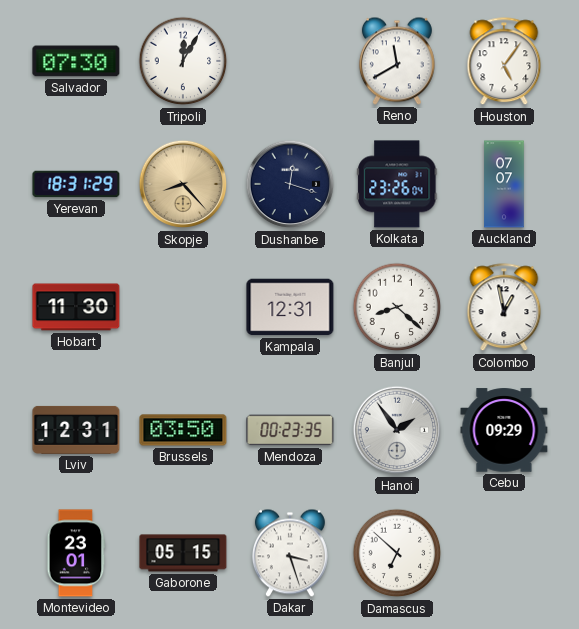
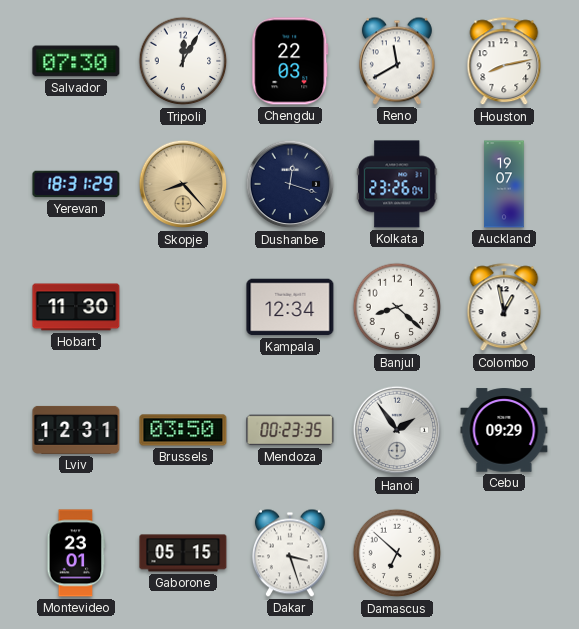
Chengdu: none -> 22:03
Houston: 5:06 -> 8:13
Auckland: 07:07 -> 19:07
Kampala: 12:31 -> 12:34
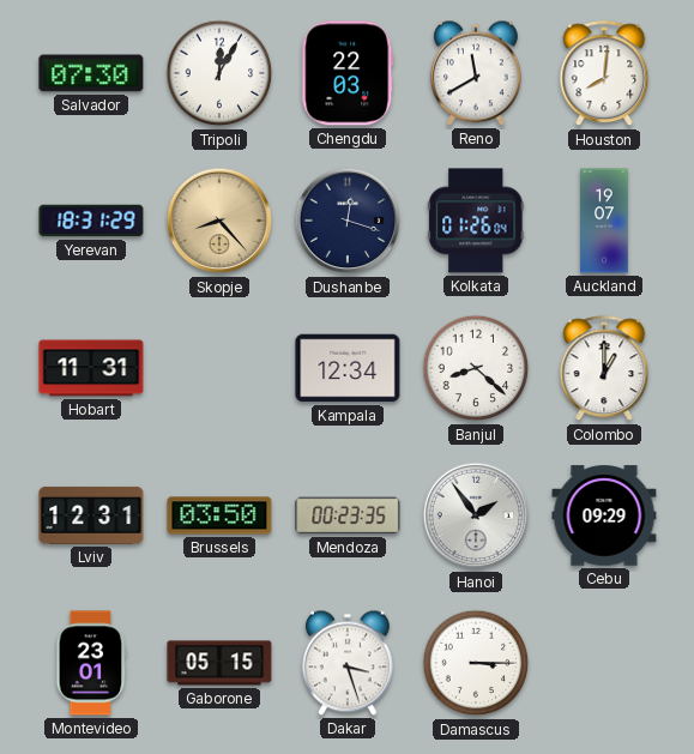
Houston: 8:13 -> 8:01
Kolkata: 23:26 -> 01:26
Hobart: 11:30 -> 11:31
Colombo: 12:58 -> 1:00
Damascus: 6:52 -> 3:15
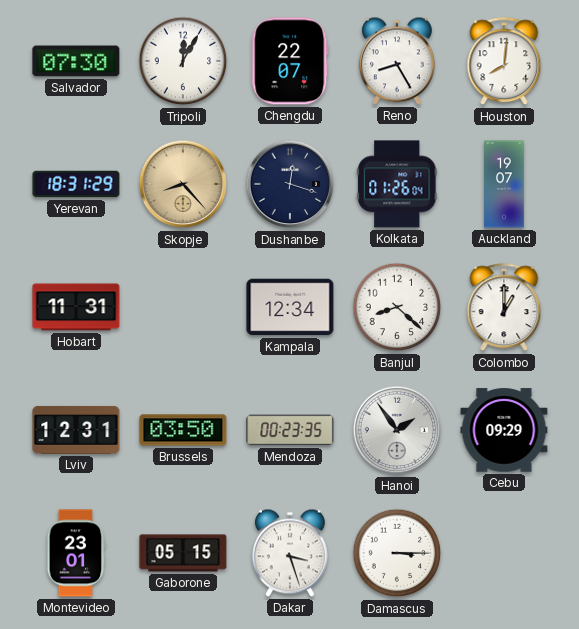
Chengdu: 22:03 -> 22:07
Reno: 11:40 -> 8:25
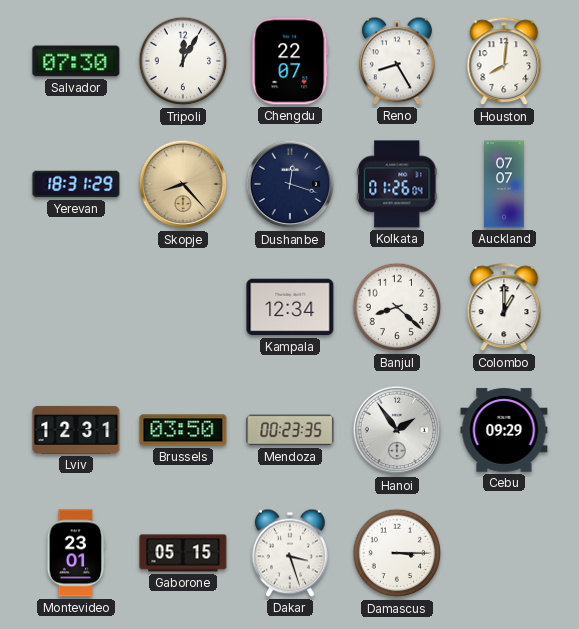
Auckland: 19:07 -> 07:07
Hobart: 11:31 -> none
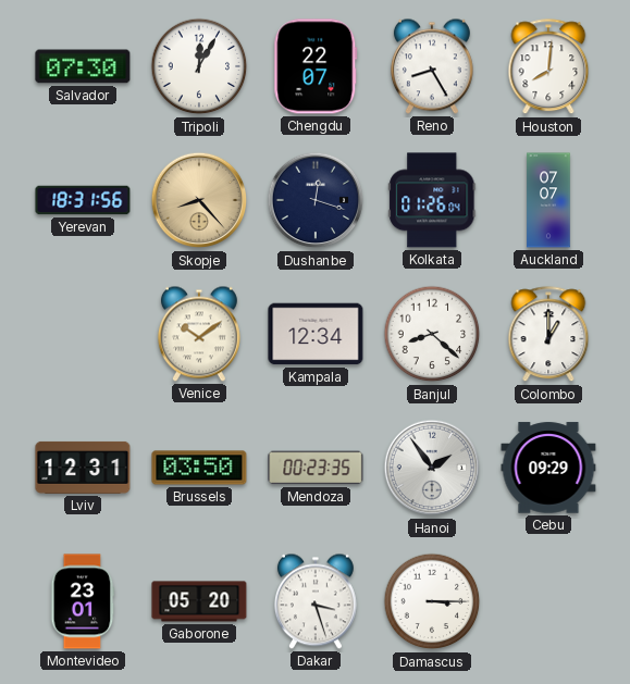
Yerevan: 18:31:29 -> 18:31:56
Venice: none -> 10:09
Gaborone: 05:15 -> 05:20
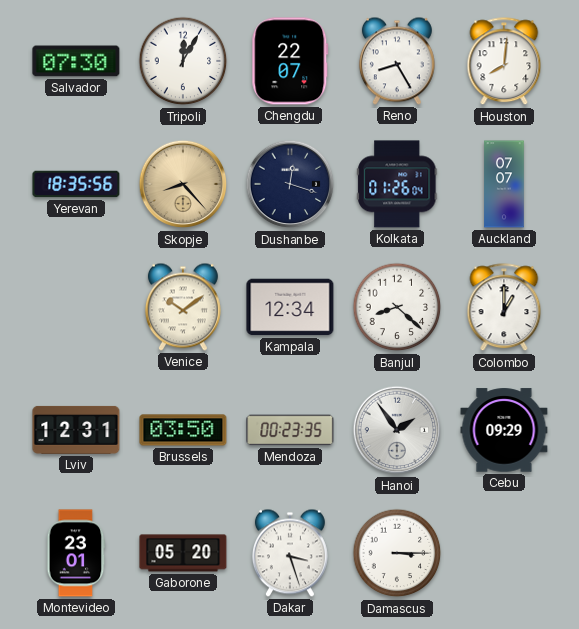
Yerevan: 18:31 -> 18:35
